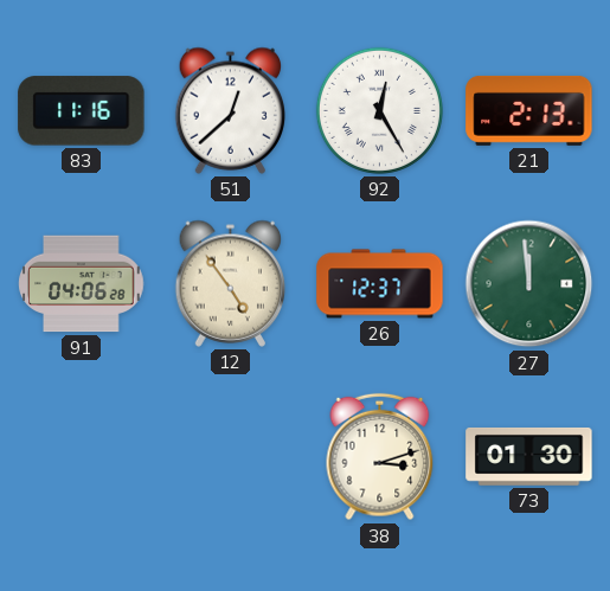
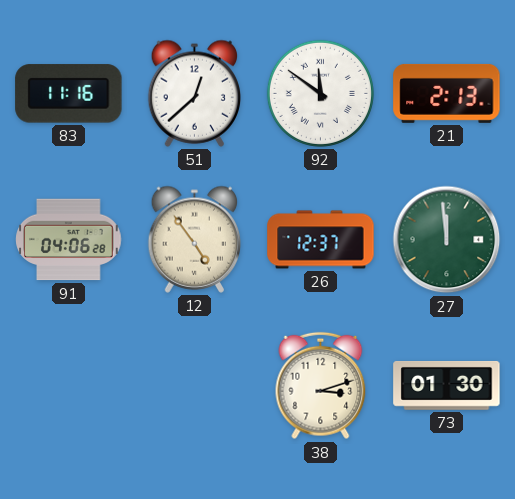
92: 12:25 -> 11:51
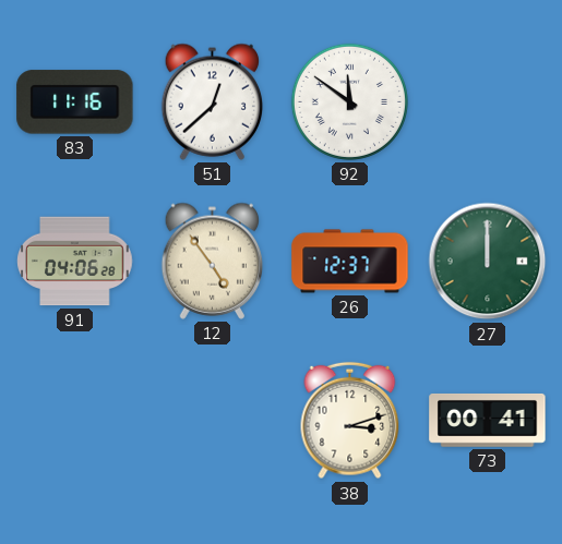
21: 2:13 -> none
27: 11:59 -> 12:00
73: 01:30 -> 00:41
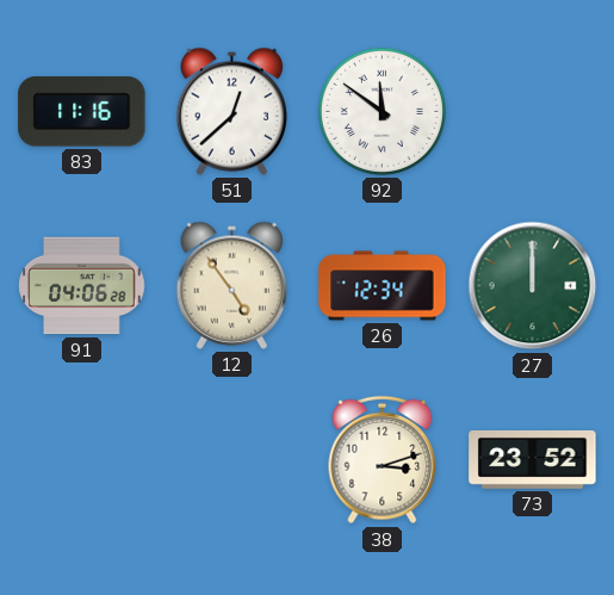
26: 12:37 -> 12:34
73: 00:41 -> 23:52
